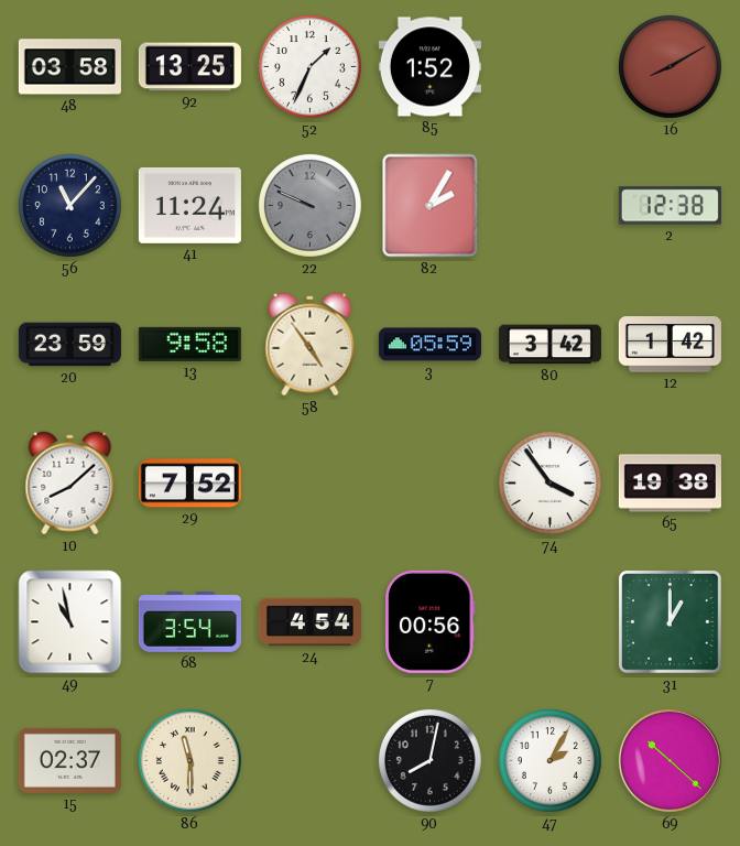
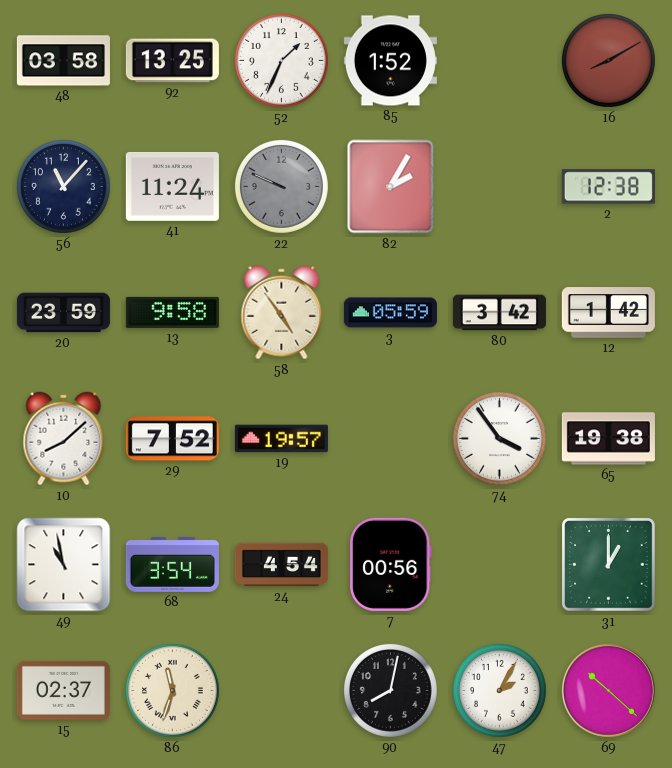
19: none -> 19:57
86: 11:30 -> 11:33
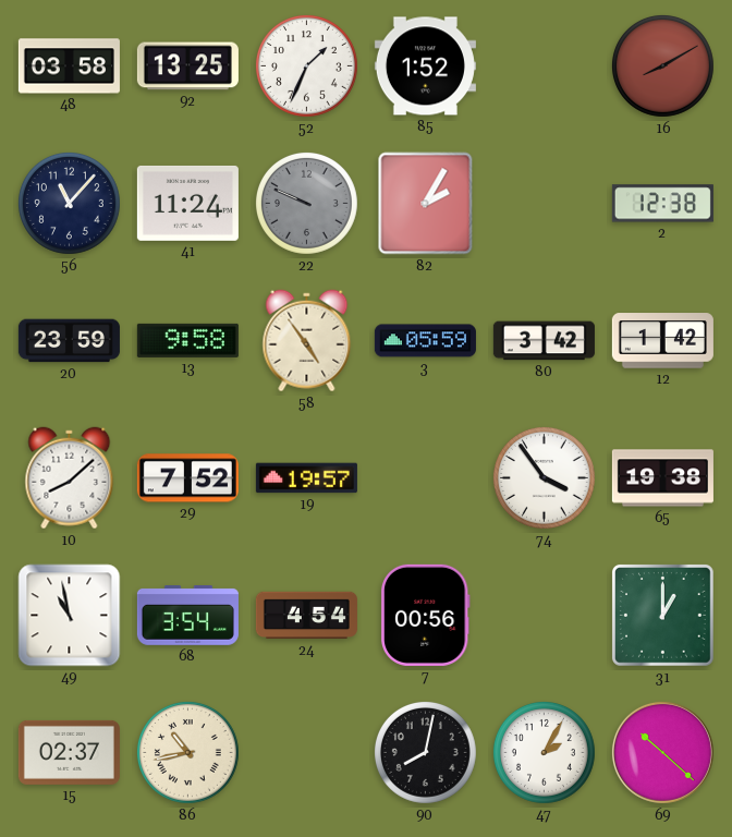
86: 11:33 -> 10:43
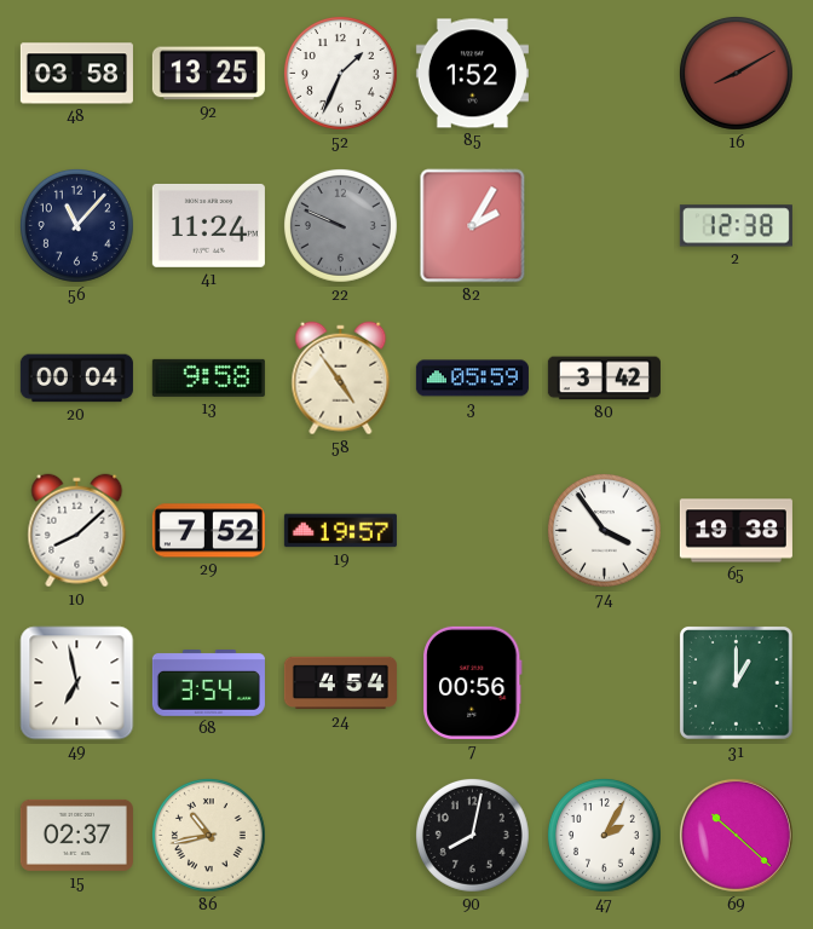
20: 23:59 -> 00:04
12: 1:42 -> none
49: 10:58 -> 6:58
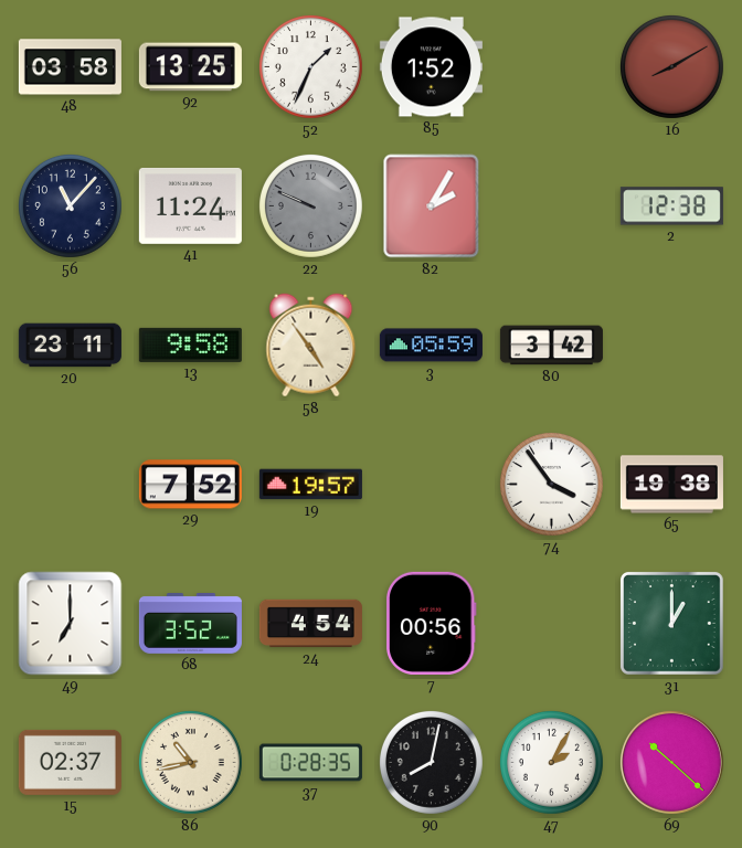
20: 00:04 -> 23:11
10: 8:08 -> none
49: 6:58 -> 7:00
68: 3:54 -> 3:52
37: none -> 0:28
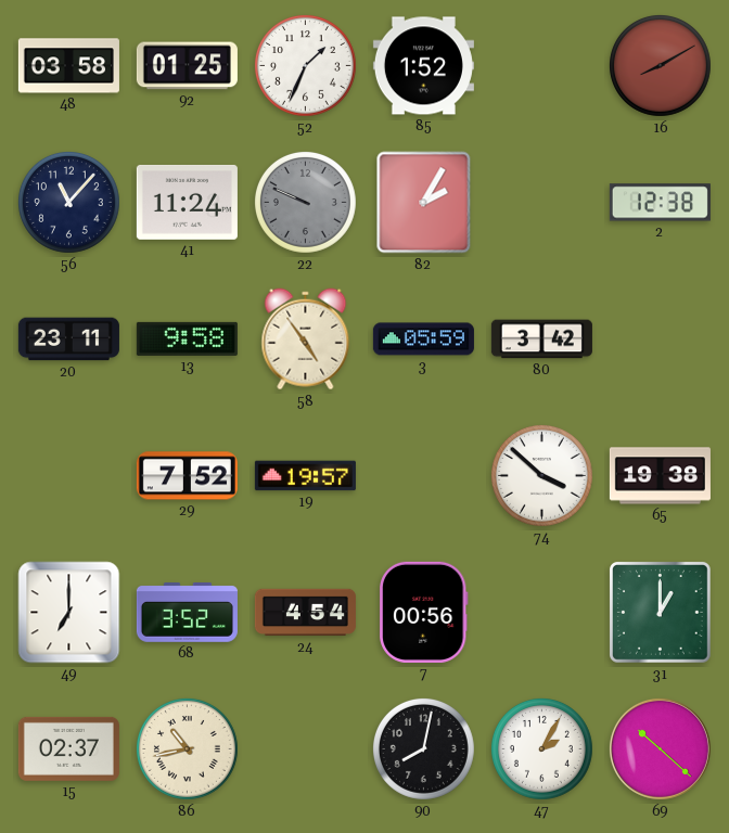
92: 13:25 -> 01:25
74: 3:54 -> 3:52
37: 0:28 -> none
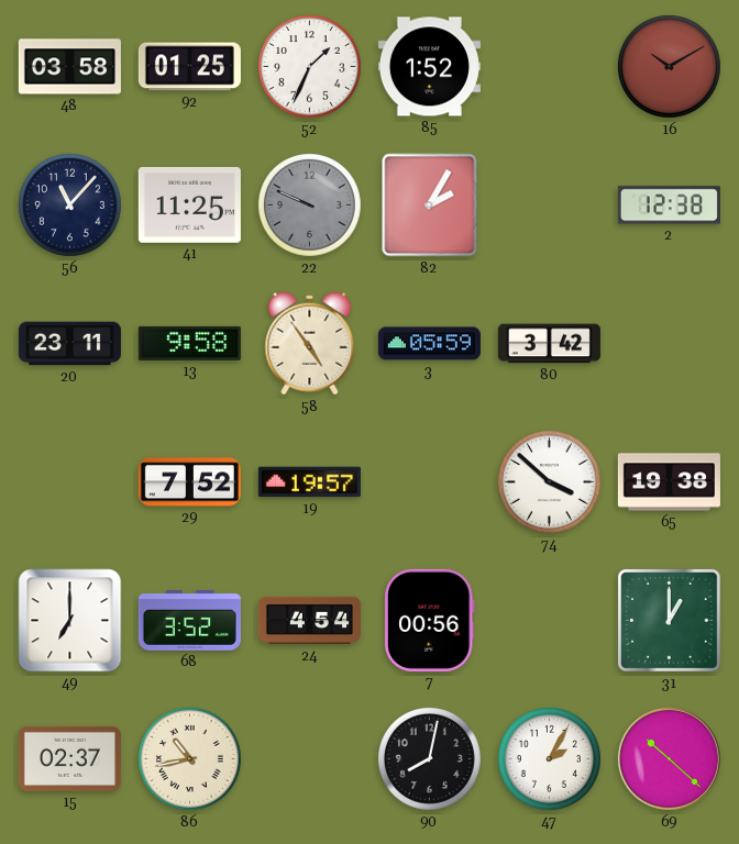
16: 8:10 -> 10:10
41: 11:24 -> 11:25
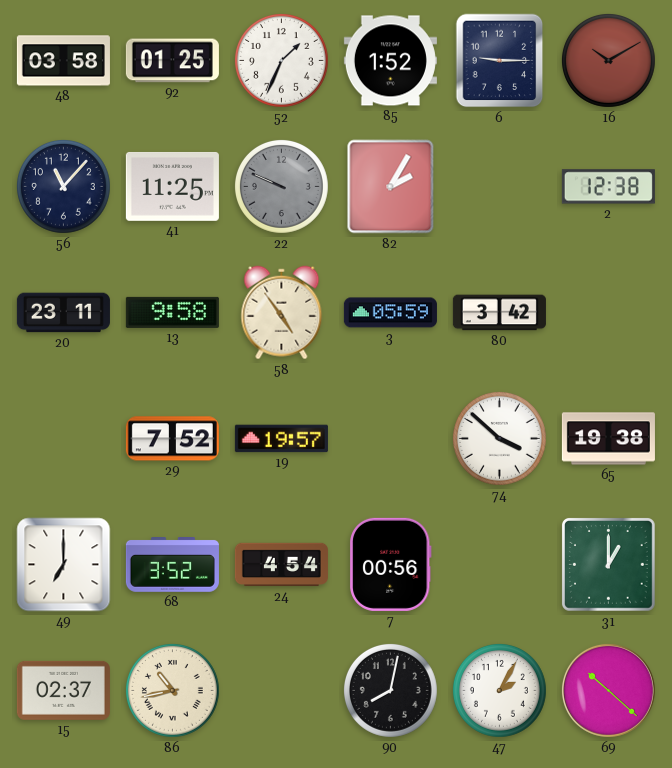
6: none -> 9:15
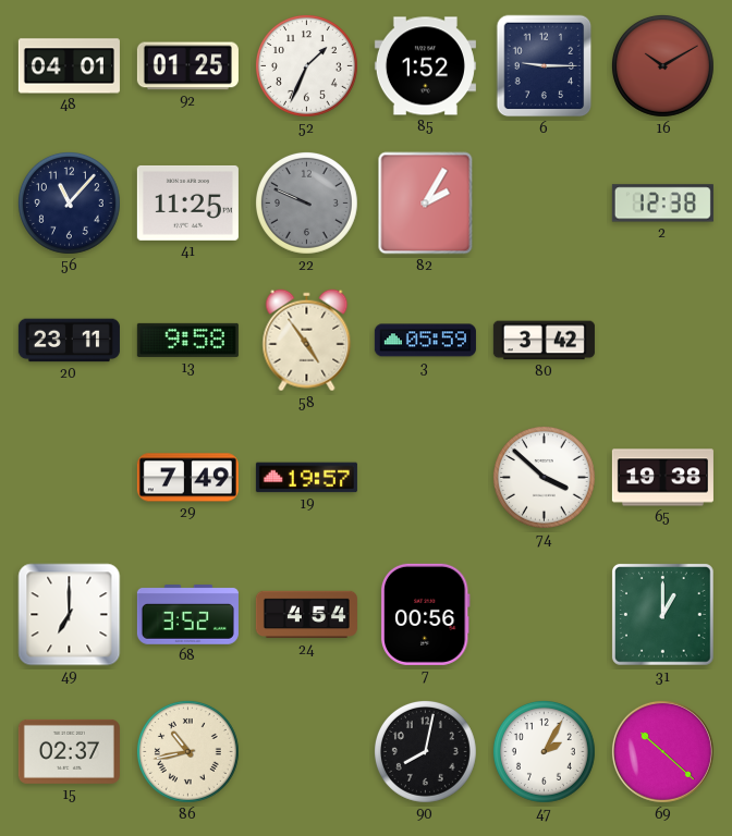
48: 03:58 -> 04:01
29: 7:52 -> 7:49
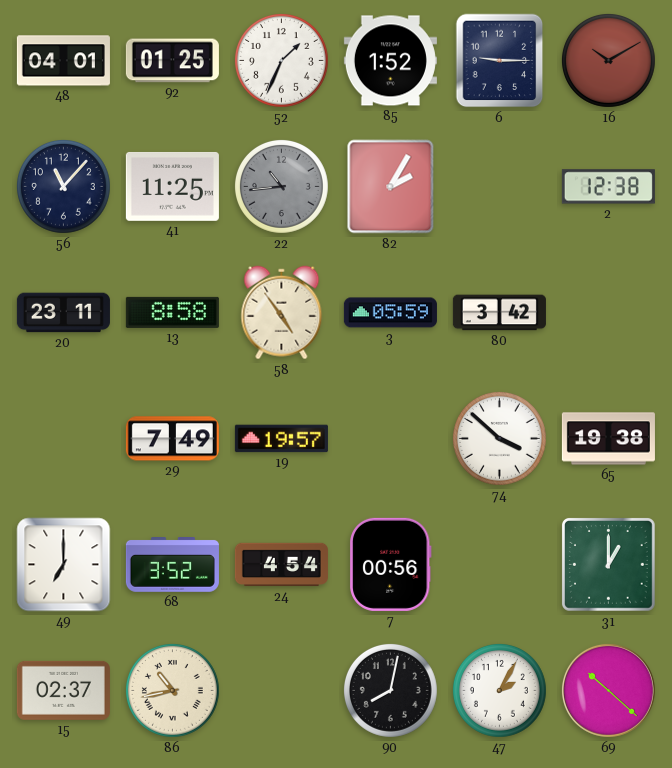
22: 9:49 -> 10:44
13: 9:58 -> 8:58
